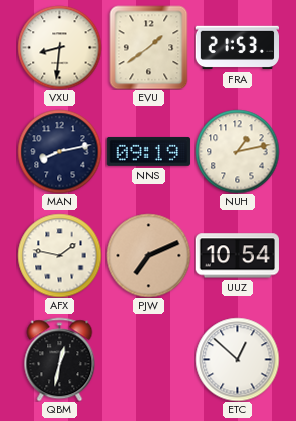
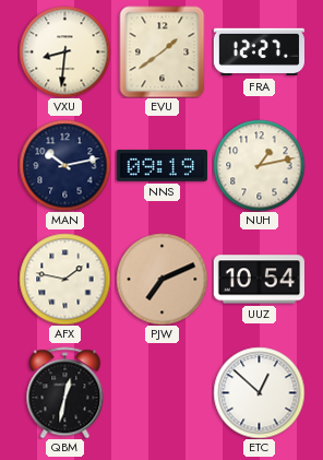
FRA: 21:53 -> 12:27
MAN: 8:13 -> 10:13
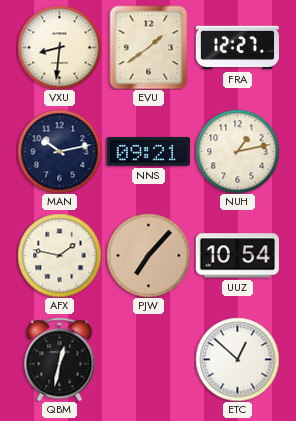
NNS: 09:19 -> 09:21
PJW: 7:11 -> 7:07
